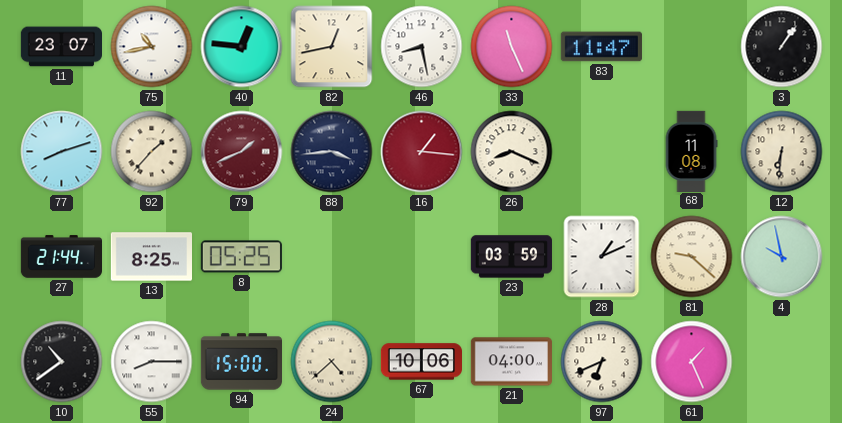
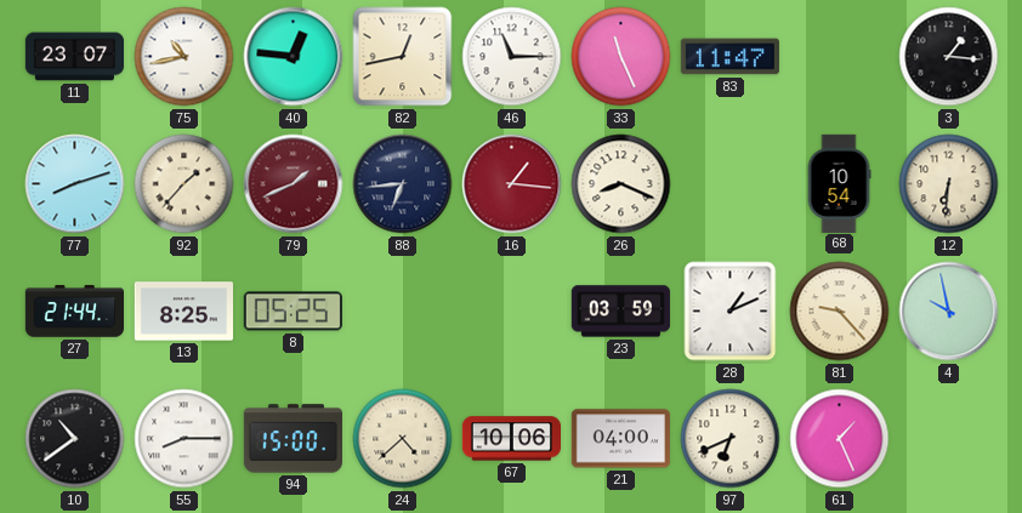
46: 8:28 -> 11:15
3: 1:06 -> 1:16
88: 3:44 -> 6:44
68: 11:08 -> 10:54
81: 9:22 -> 9:23
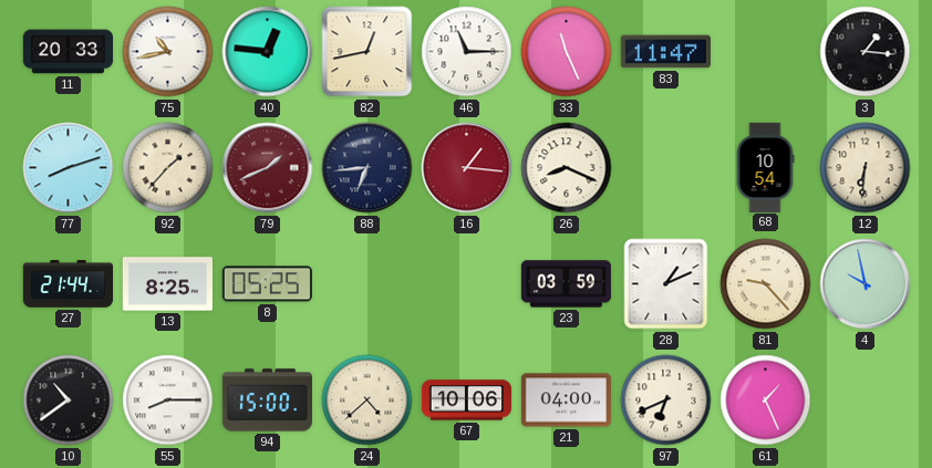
11: 23:07 -> 20:33
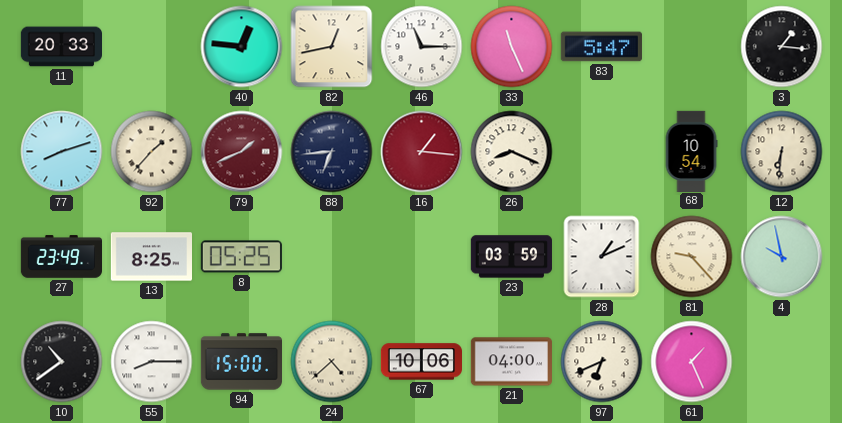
75: 10:43 -> none
83: 11:47 -> 5:47
27: 21:44 -> 23:49
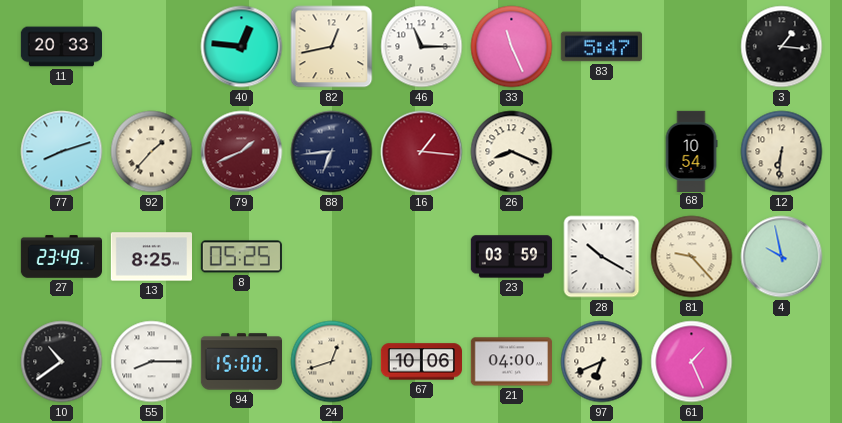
28: 1:11 -> 10:20
24: 4:38 -> 12:42
